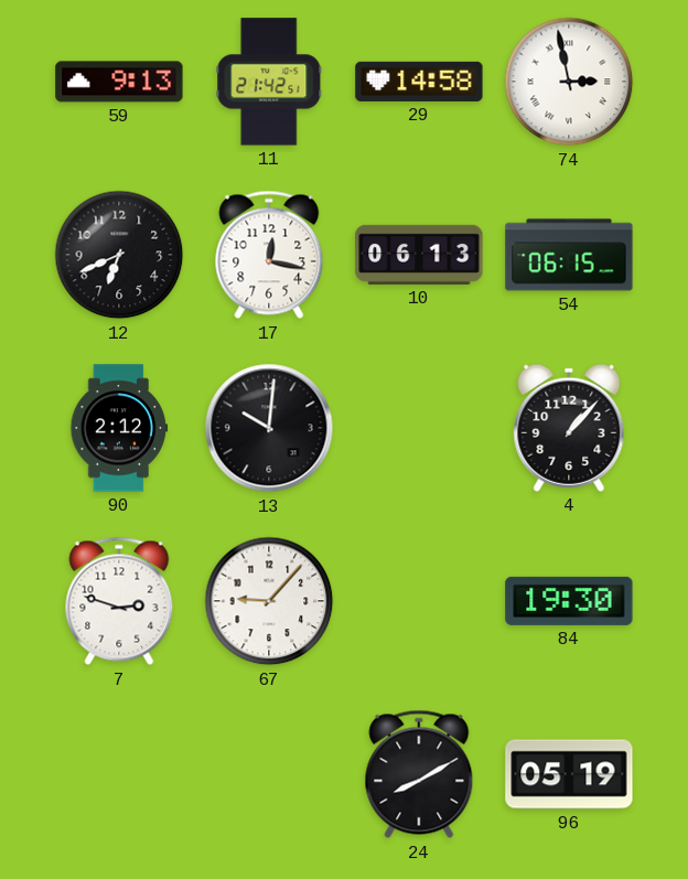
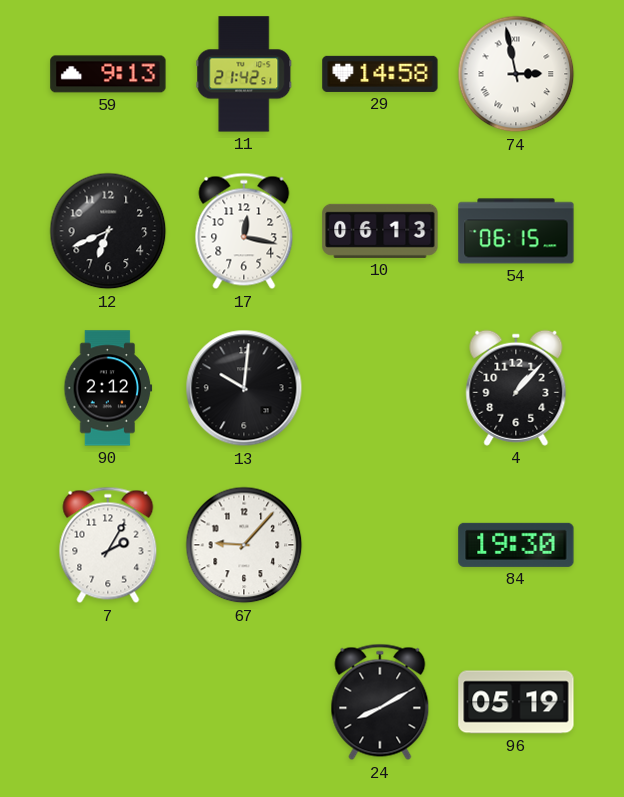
7: 2:48 -> 2:05
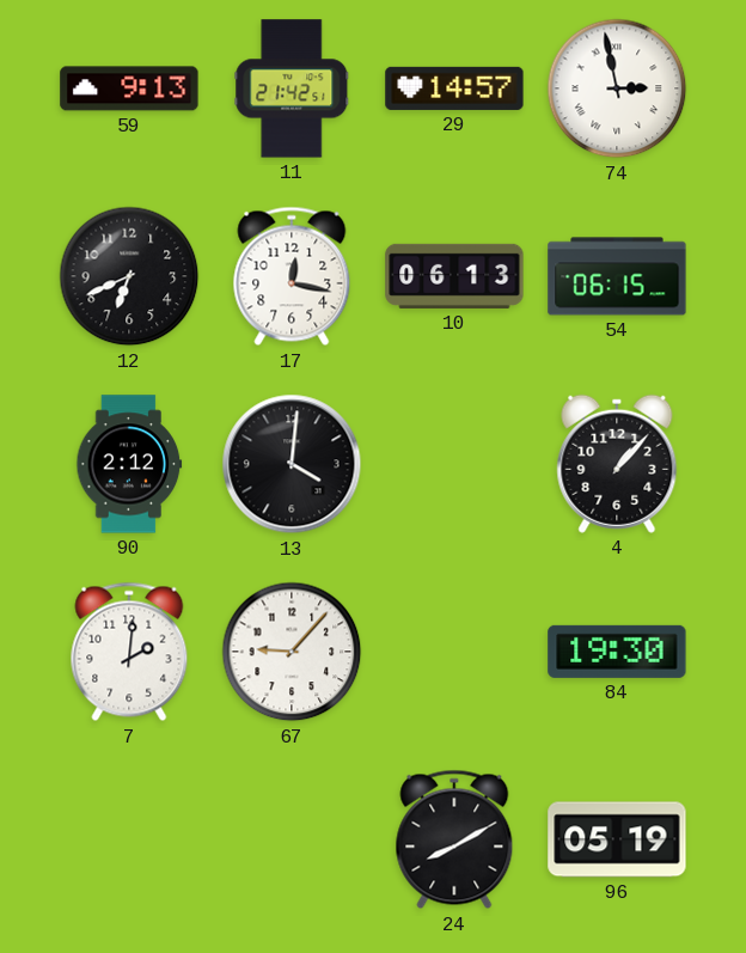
29: 14:58 -> 14:57
13: 10:01 -> 4:01
7: 2:05 -> 2:01
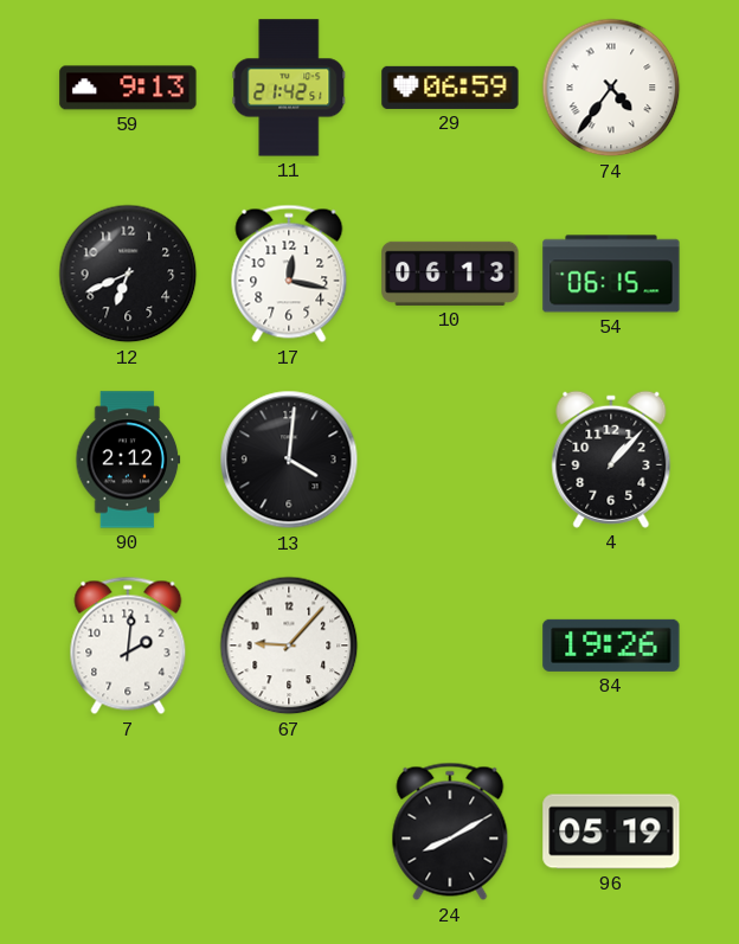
29: 14:57 -> 06:59
74: 2:58 -> 4:36
84: 19:30 -> 19:26
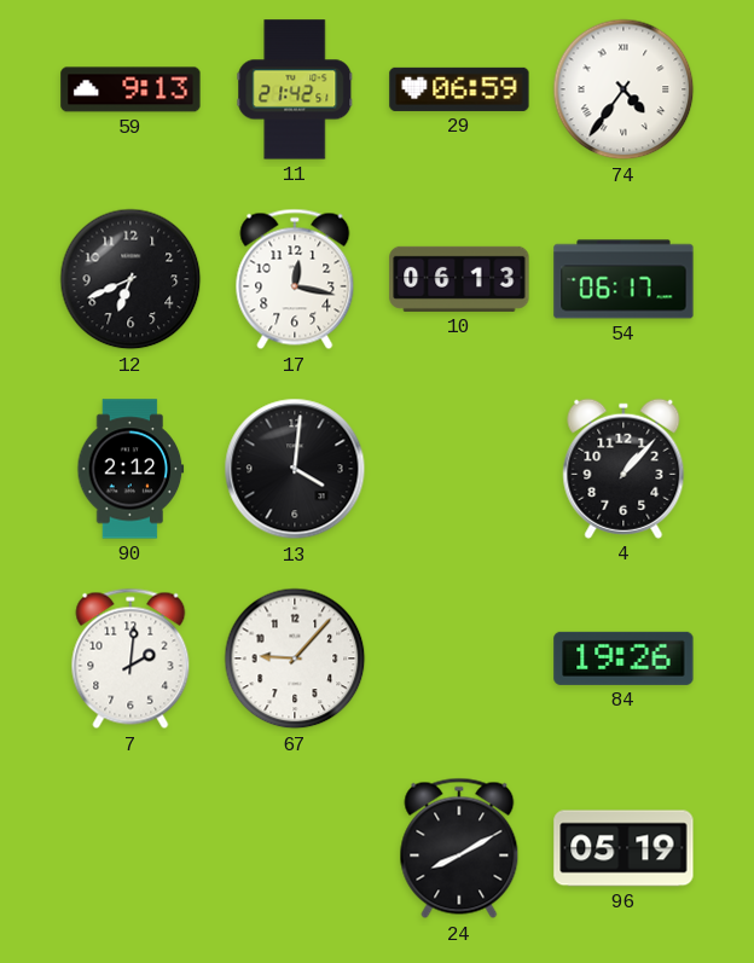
54: 06:15 -> 06:17
